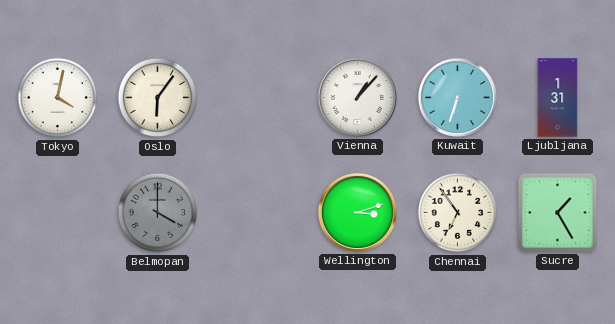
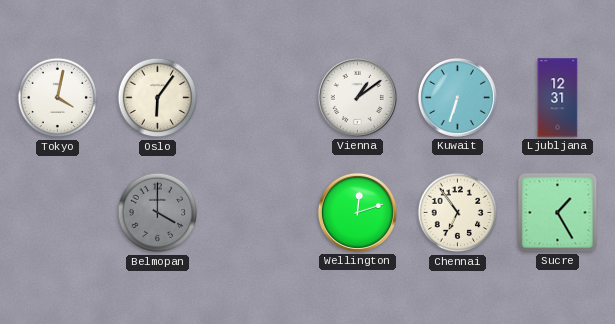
Vienna: 1:07 -> 1:09
Ljubljana: 1:31 -> 12:31
Wellington: 3:12 -> 12:12
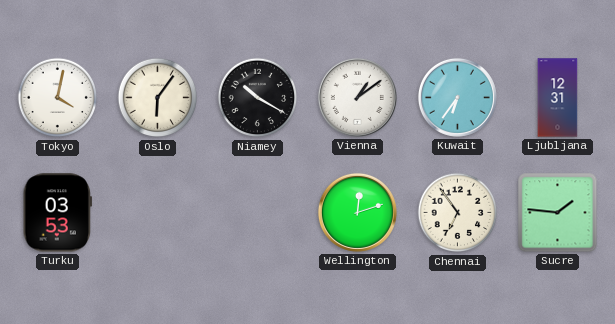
Niamey: none -> 10:20
Kuwait: 6:33 -> 6:36
Turku: none -> 03:53
Belmopan: 4:00 -> none
Sucre: 1:25 -> 1:46
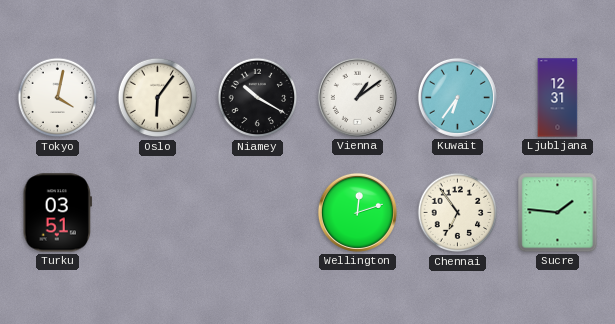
Turku: 03:53 -> 03:51
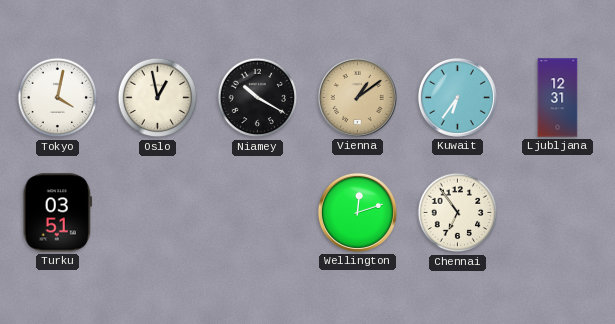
Oslo: 6:06 -> 12:58
Vienna dial: white -> champagne
Sucre: 1:46 -> none
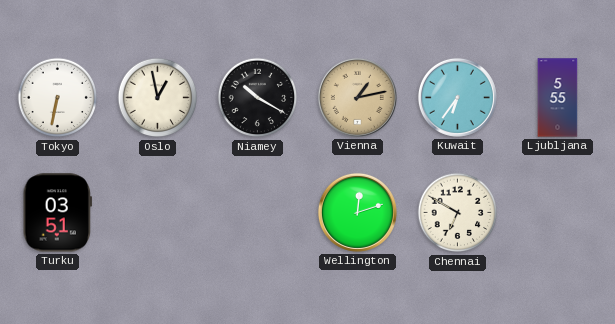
Tokyo: 4:02 -> 6:32
Vienna: 1:09 -> 1:13
Ljubljana: 12:31 -> 5:55
Chennai: 6:54 -> 6:50
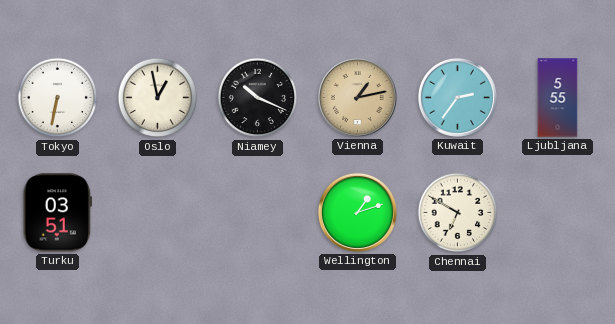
Niamey: 10:20 -> 10:19
Kuwait: 6:36 -> 2:36
Wellington: 12:12 -> 1:12
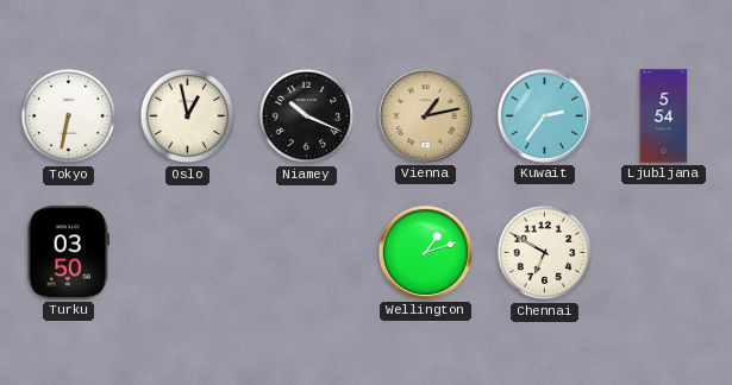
Ljubljana: 5:55 -> 5:54
Turku: 03:51 -> 03:50
